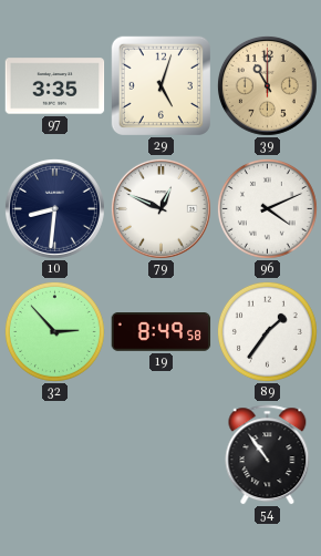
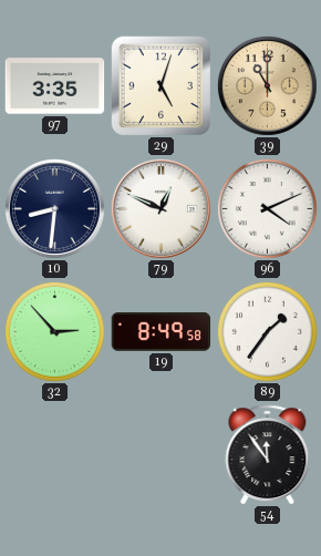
54: 10:54 -> 11:54
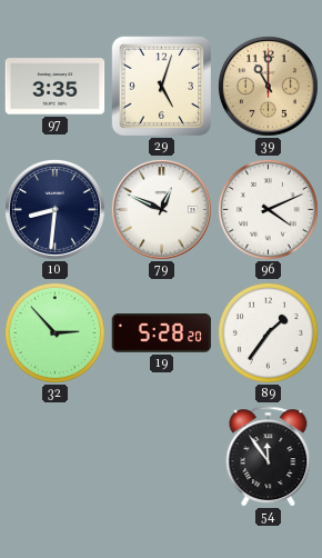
19: 8:49 -> 5:28
